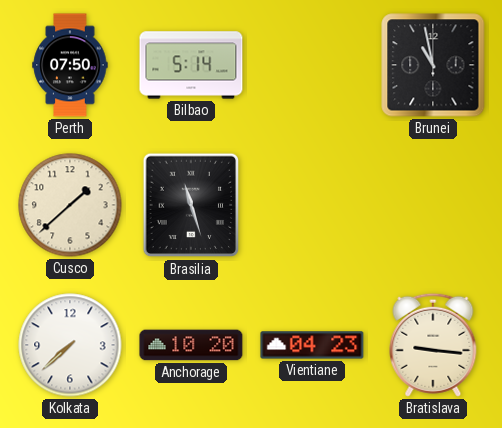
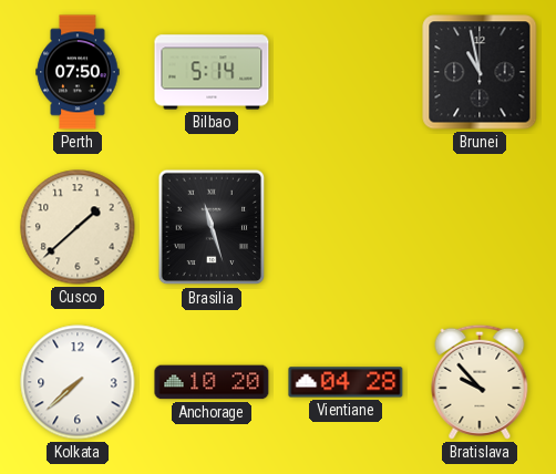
Vientiane: 04:23 -> 04:28
Bratislava: 9:16 -> 9:53
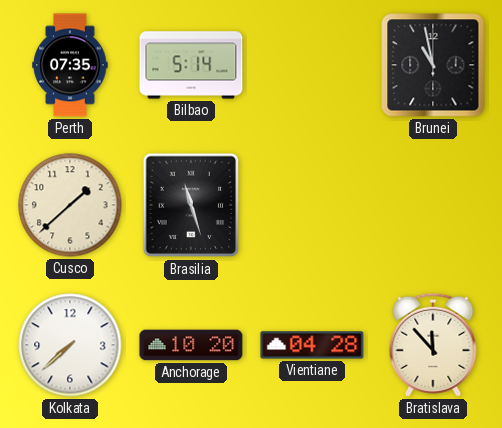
Perth: 07:50 -> 07:35
Bratislava: 9:53 -> 11:53
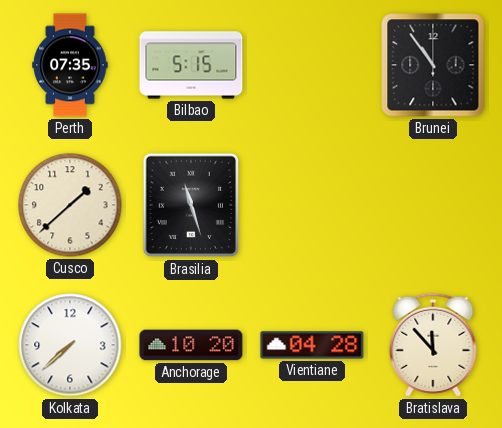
Bilbao: 5:14 -> 5:15
Brunei: 10:58 -> 10:54
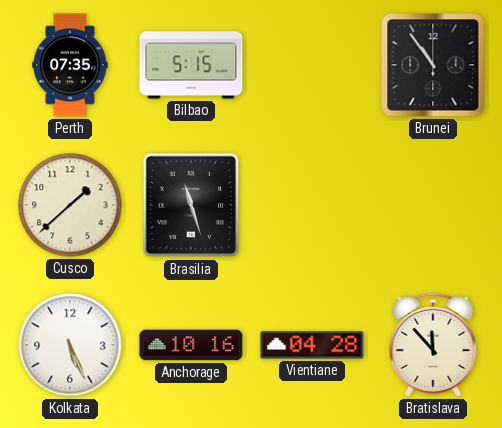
Kolkata: 7:38 -> 5:26
Anchorage: 10:20 -> 10:16
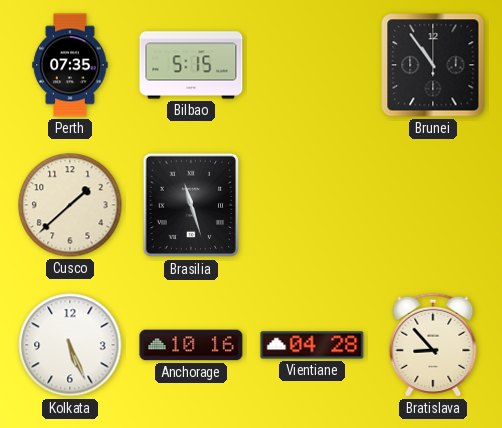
Bratislava: 11:53 -> 8:53
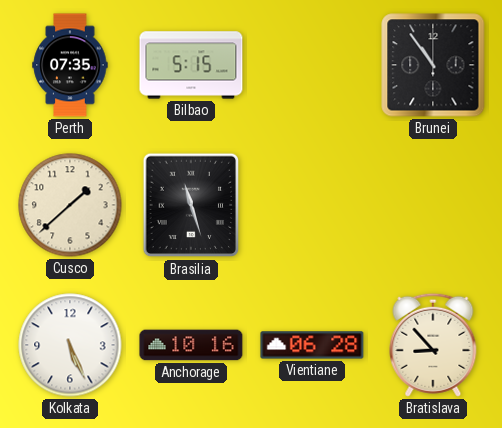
Vientiane: 04:28 -> 06:28
